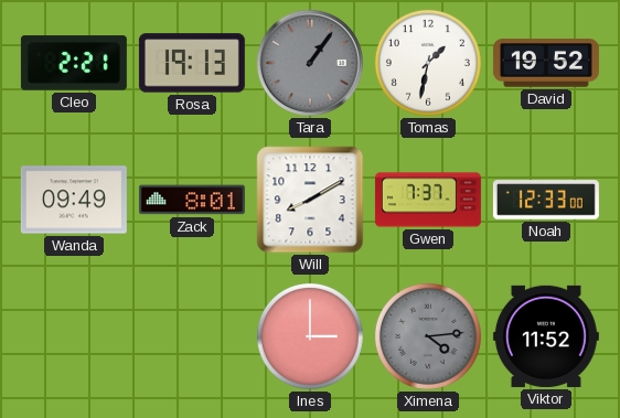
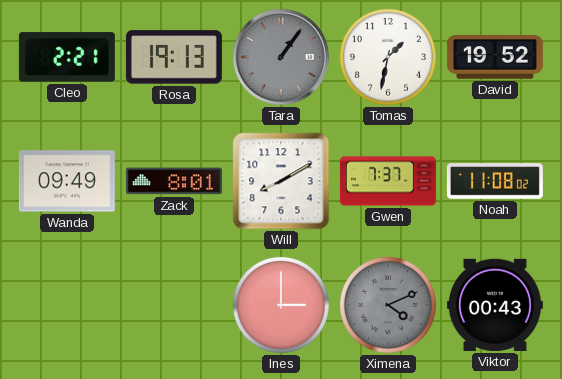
Noah: 12:33 -> 11:08
Ximena: 4:14 -> 4:11
Viktor: 11:52 -> 00:43
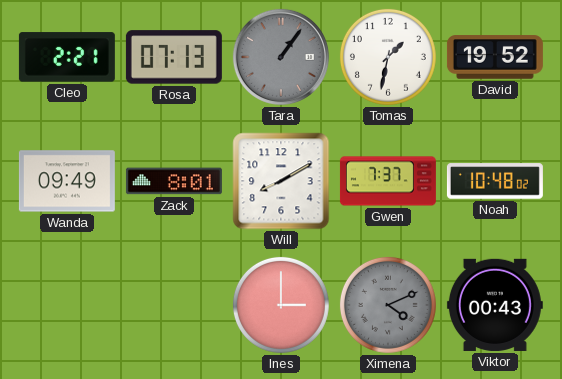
Rosa: 19:13 -> 07:13
Noah: 11:08 -> 10:48
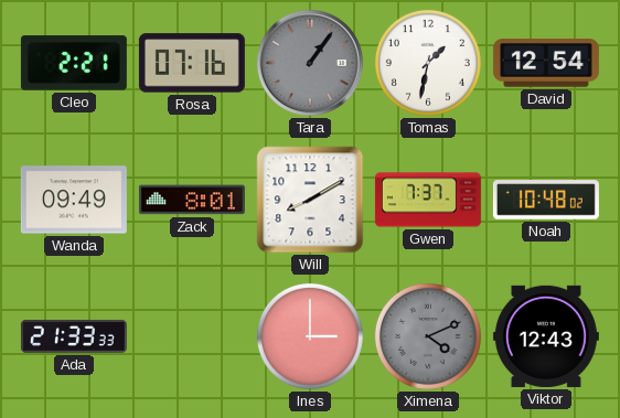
Rosa: 07:13 -> 07:16
David: 19:52 -> 12:54
Ada: none -> 21:33
Viktor: 00:43 -> 12:43
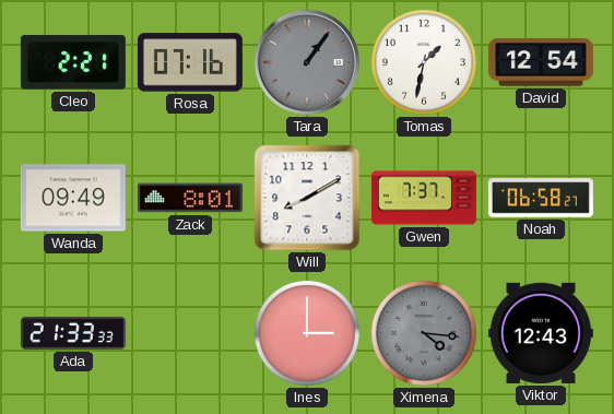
Noah: 10:48 -> 06:58
Ximena: 4:11 -> 4:16
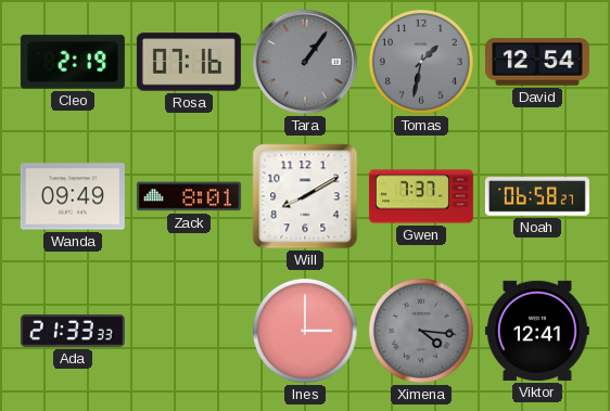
Cleo: 2:21 -> 2:19
Tomas dial: white -> grey
Viktor: 12:43 -> 12:41
